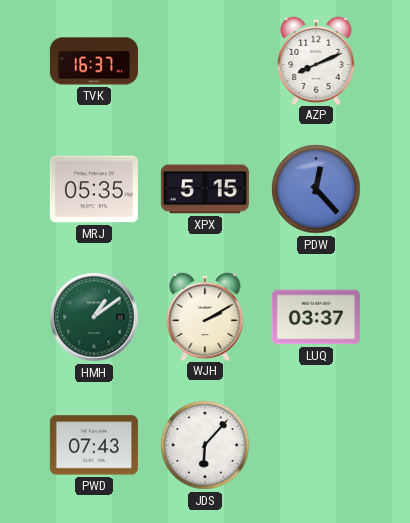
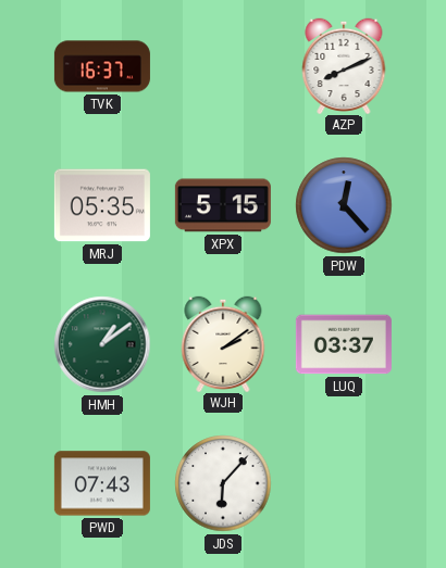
WJH: 2:10 -> 2:09
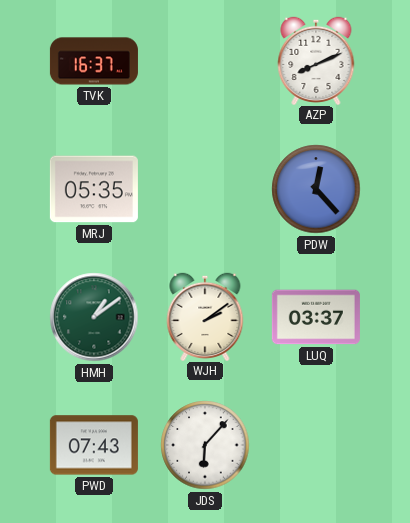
XPX: 5:15 -> none
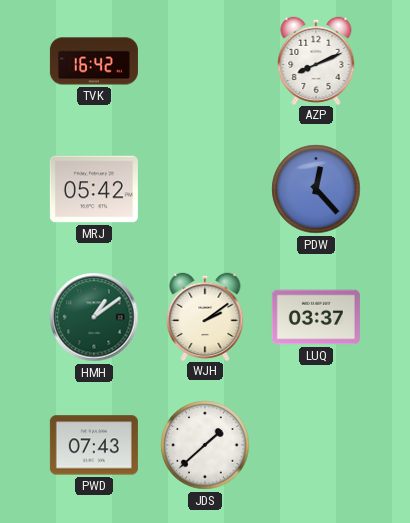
TVK: 16:37 -> 16:42
MRJ: 05:35 -> 05:42
JDS: 6:07 -> 1:38
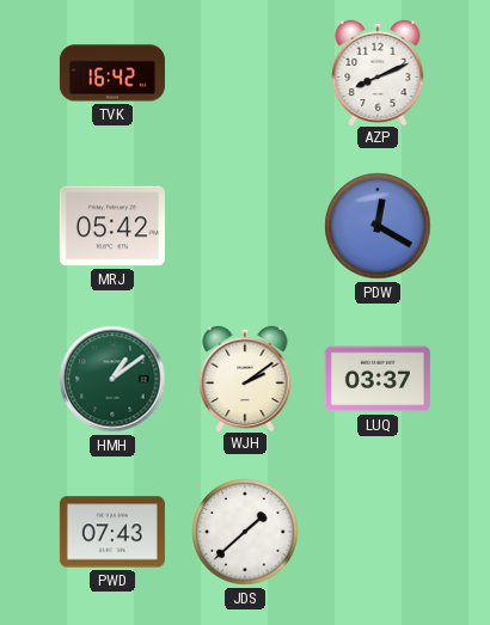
PDW: 12:23 -> 12:20
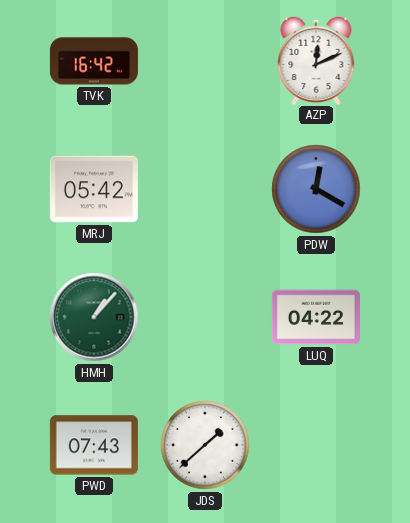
AZP: 8:11 -> 12:11
HMH: 1:09 -> 1:07
WJH: 2:09 -> none
LUQ: 03:37 -> 04:22
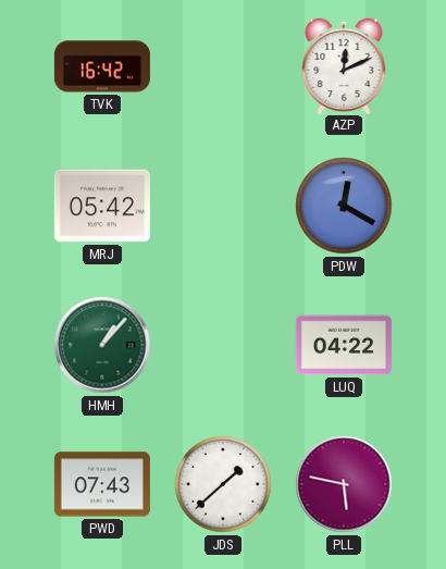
PLL: none -> 5:47
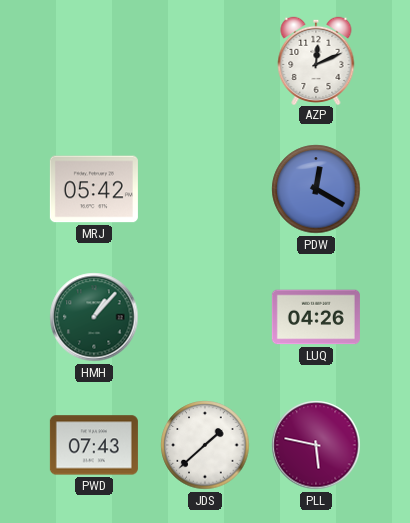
TVK: 16:42 -> none
LUQ: 04:22 -> 04:26
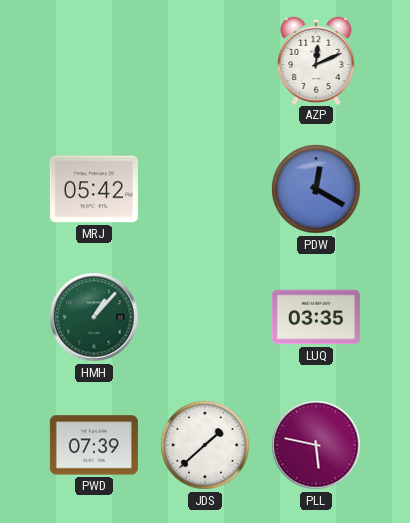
LUQ: 04:26 -> 03:35
PWD: 07:43 -> 07:39
